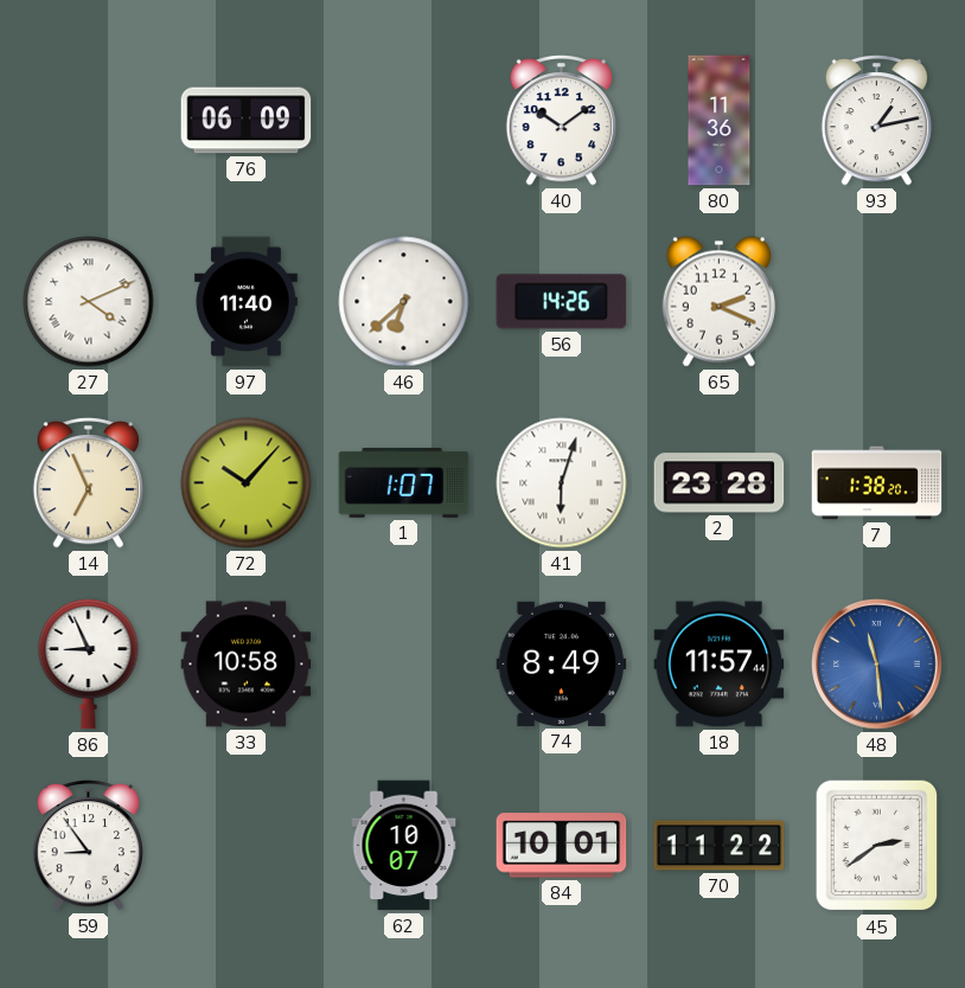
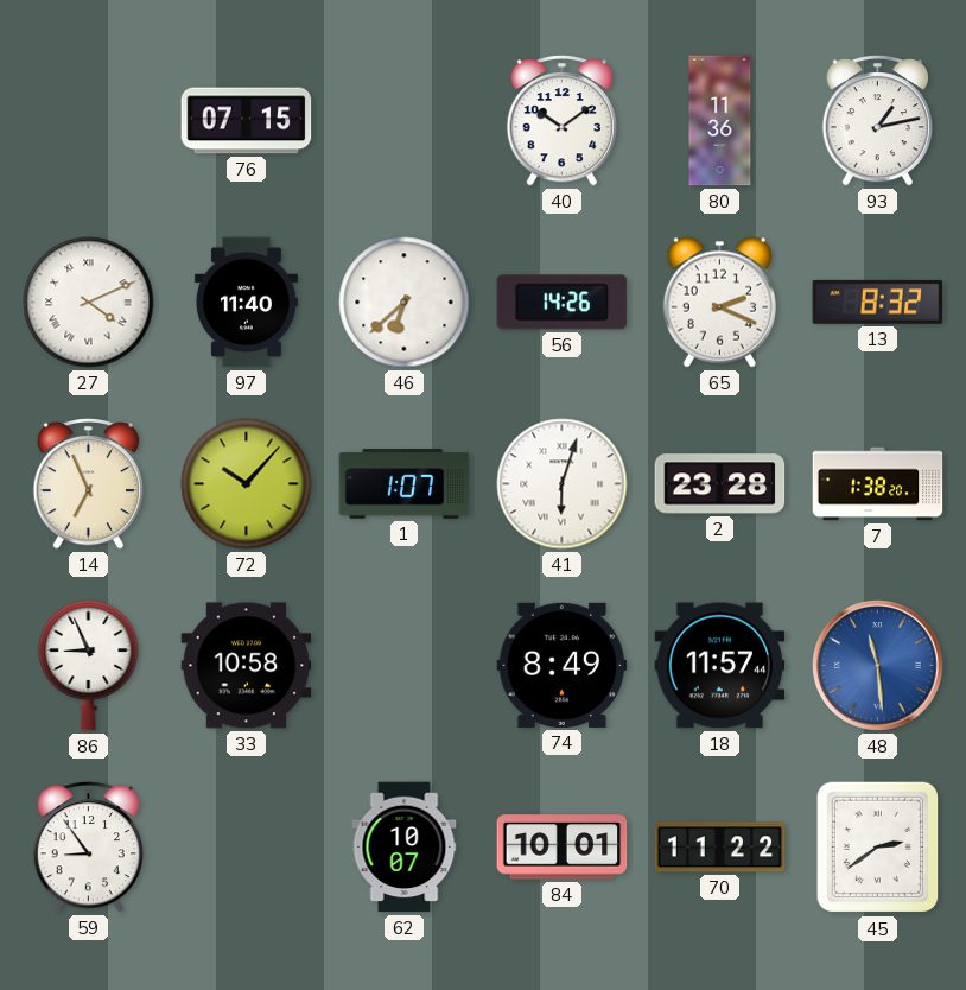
76: 06:09 -> 07:15
13: none -> 8:32
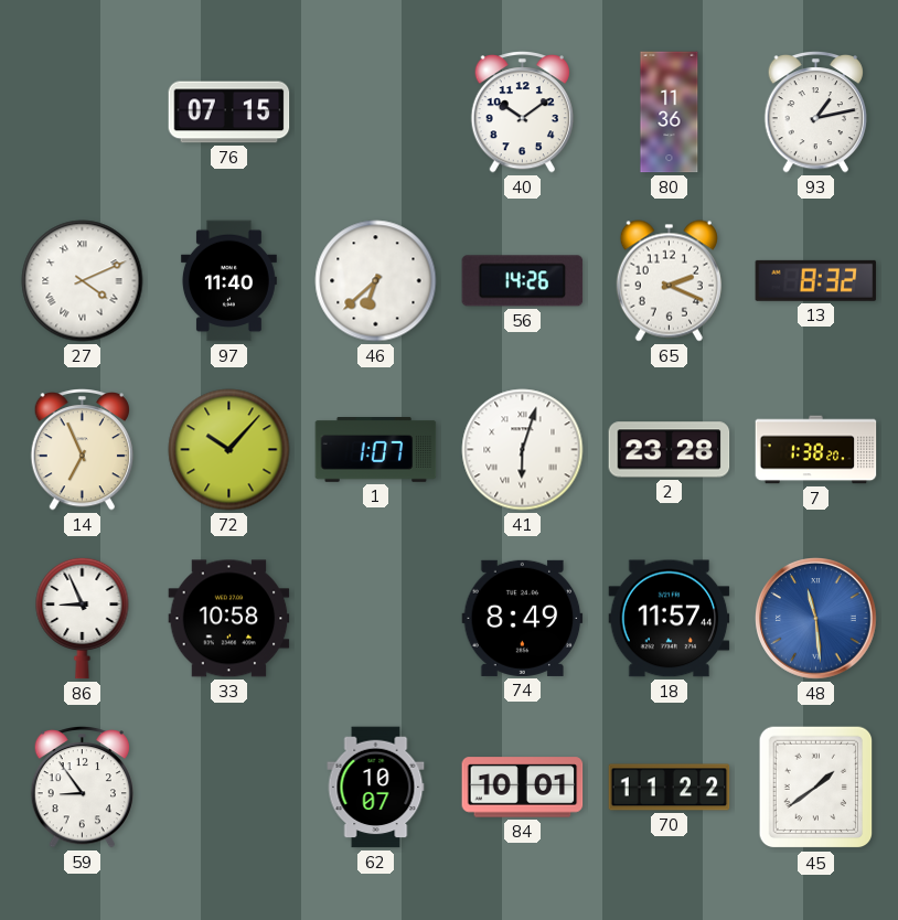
45: 2:39 -> 1:39
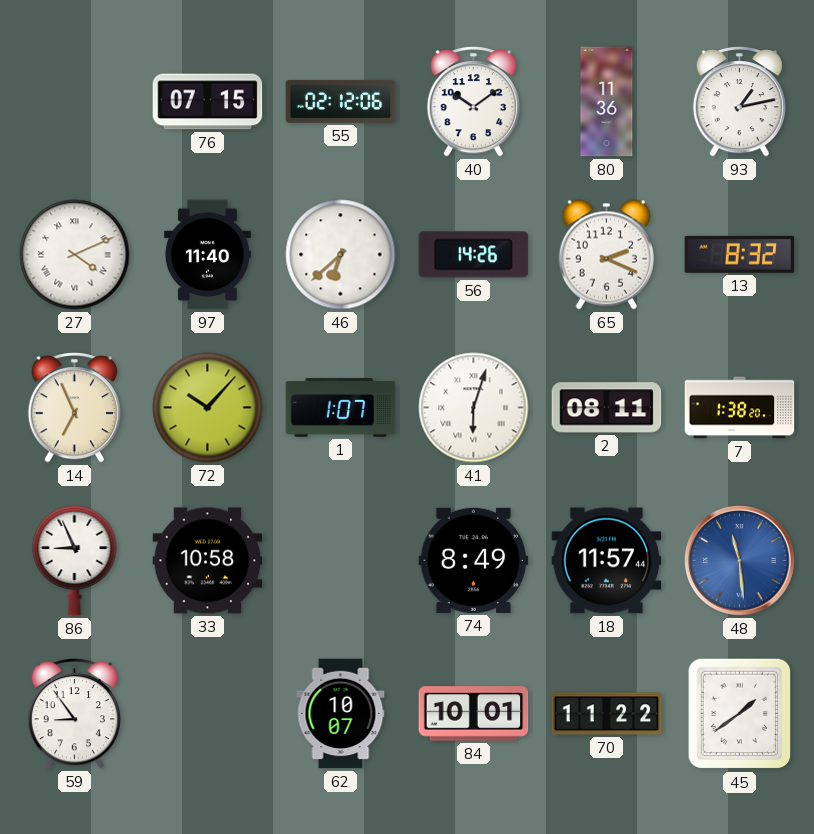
55: none -> 02:12
2: 23:28 -> 08:11
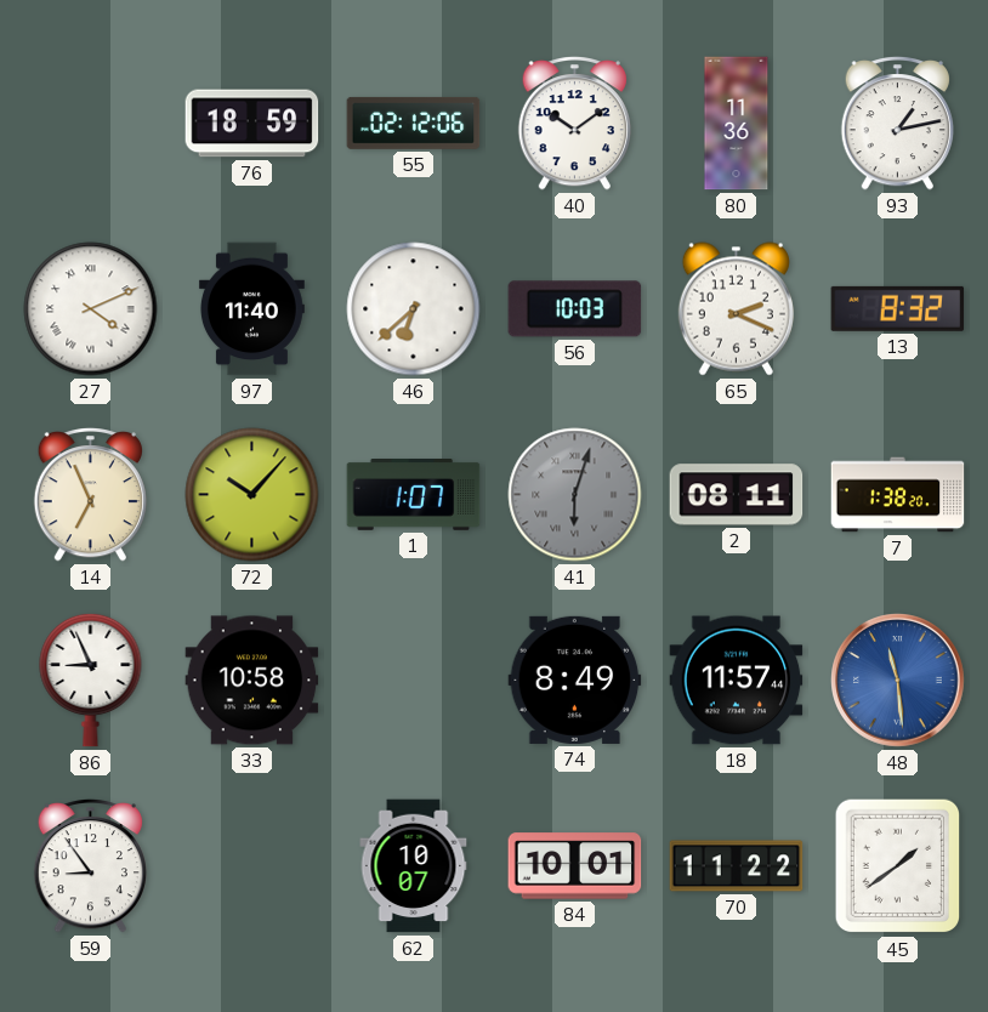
76: 07:15 -> 18:59
56: 14:26 -> 10:03
41 dial: white -> grey
